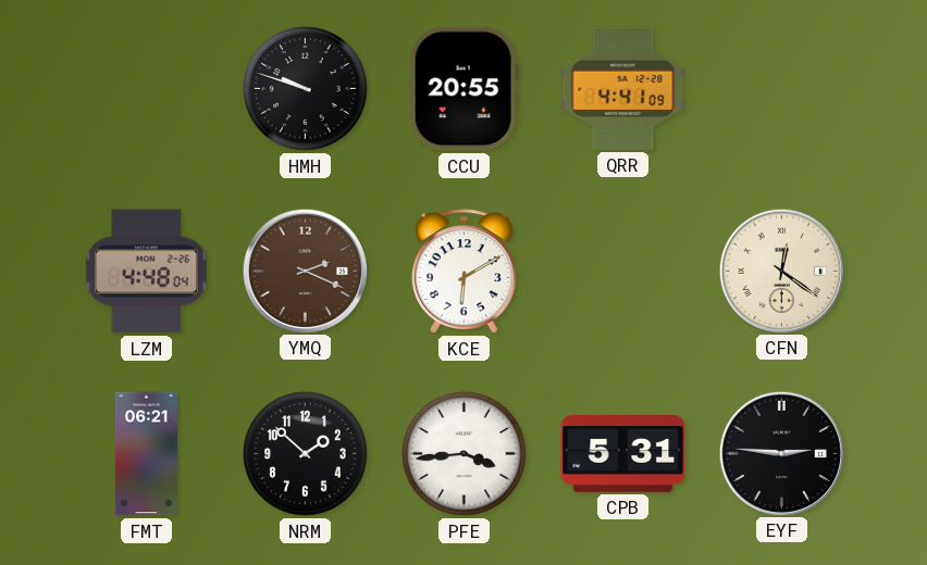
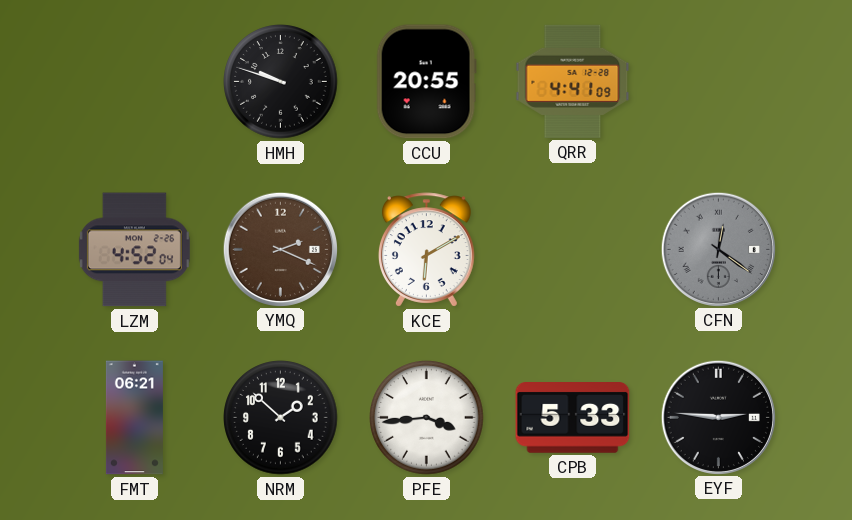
LZM: 4:48 -> 4:52
CFN dial: cream -> grey
CPB: 5:31 -> 5:33
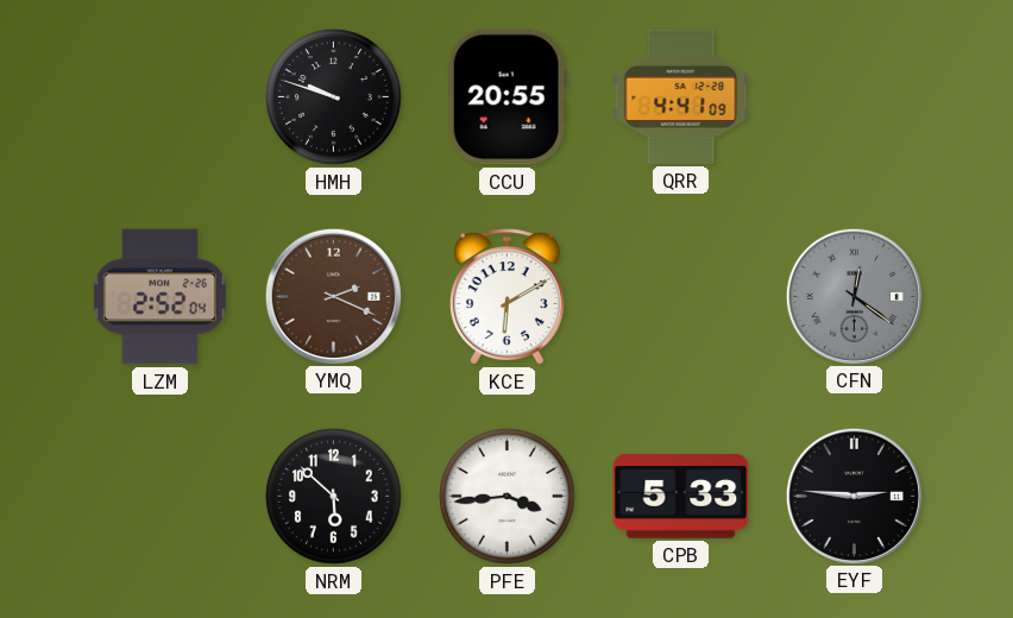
LZM: 4:52 -> 2:52
FMT: 06:21 -> none
NRM: 1:52 -> 5:52
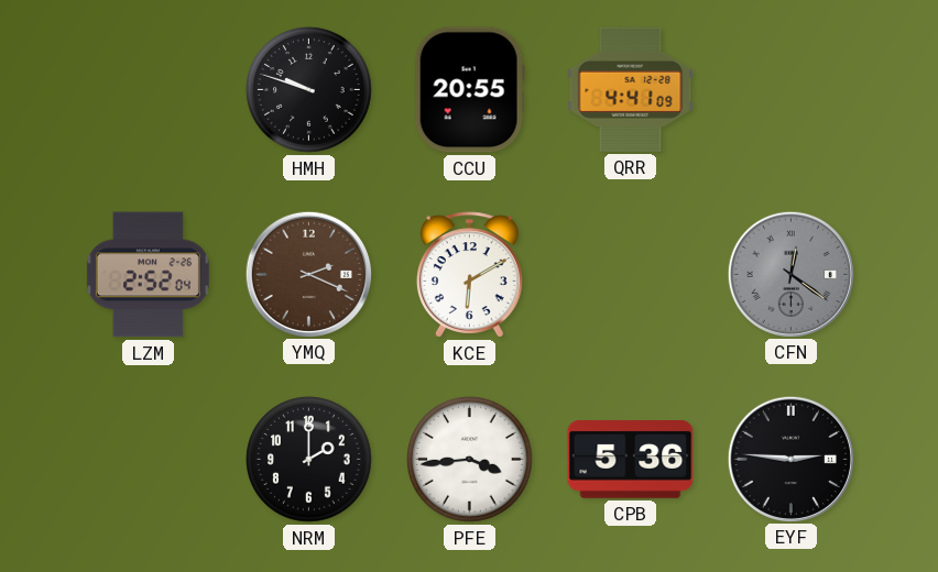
NRM: 5:52 -> 2:00
CPB: 5:33 -> 5:36
